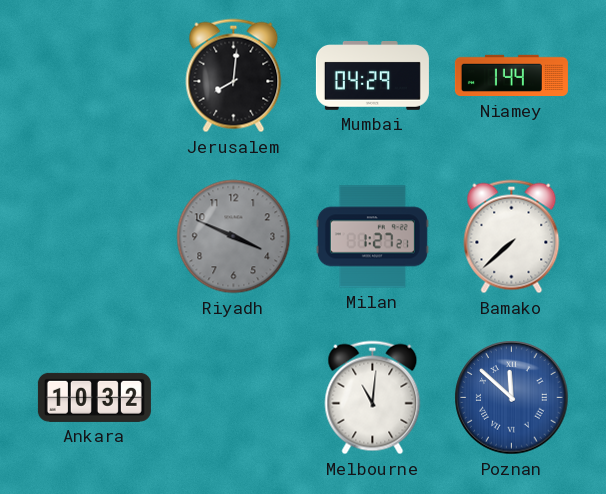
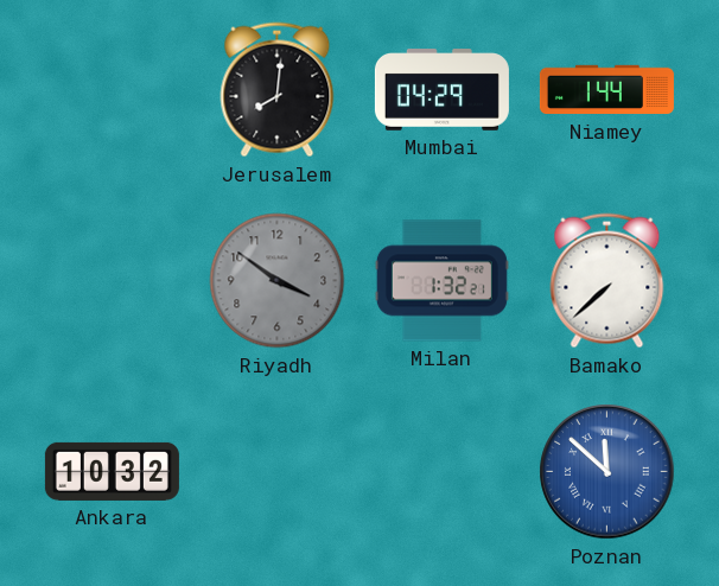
Riyadh: 3:49 -> 3:51
Milan: 1:27 -> 1:32
Melbourne: 11:01 -> none
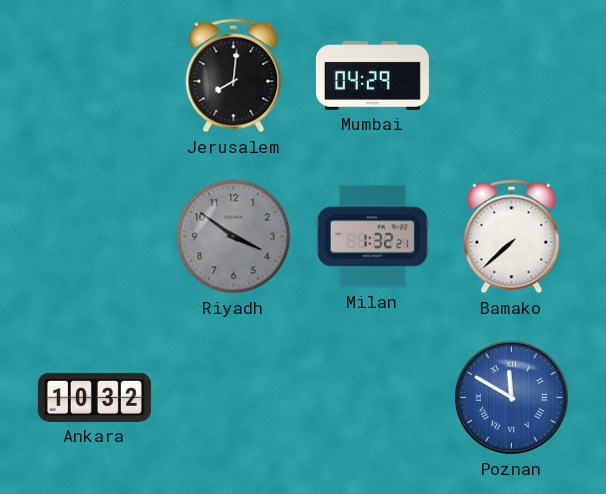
Niamey: 1:44 -> none
Poznan: 11:52 -> 11:50
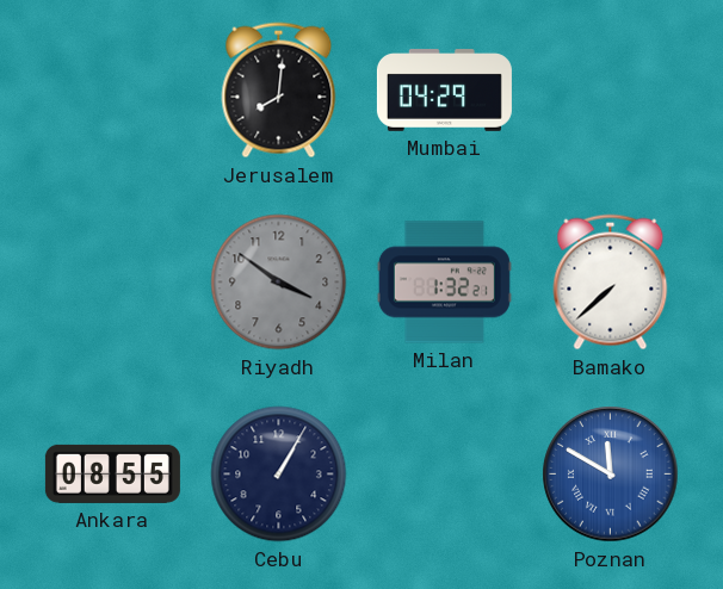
Ankara: 10:32 -> 08:55
Cebu: none -> 1:05
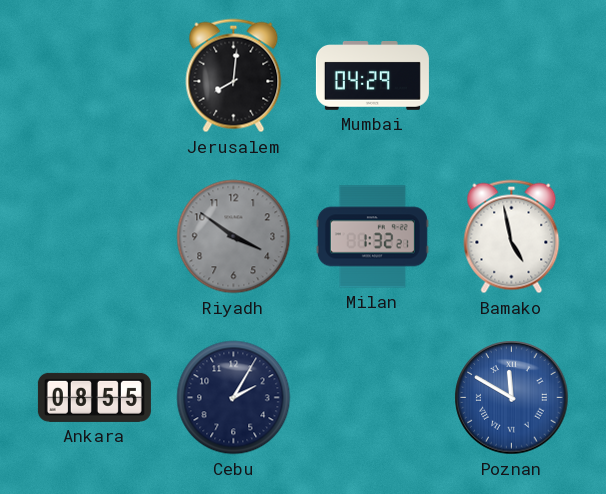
Bamako: 7:38 -> 4:58
Cebu: 1:05 -> 2:05
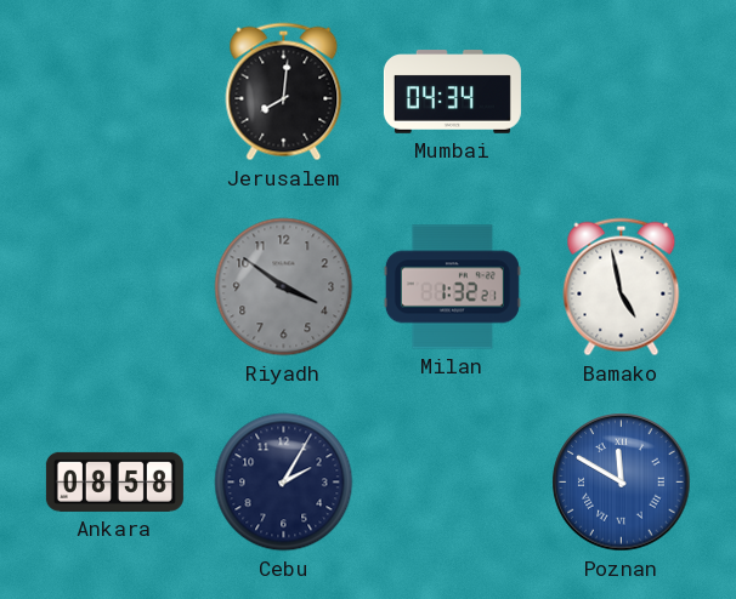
Mumbai: 04:29 -> 04:34
Ankara: 08:55 -> 08:58
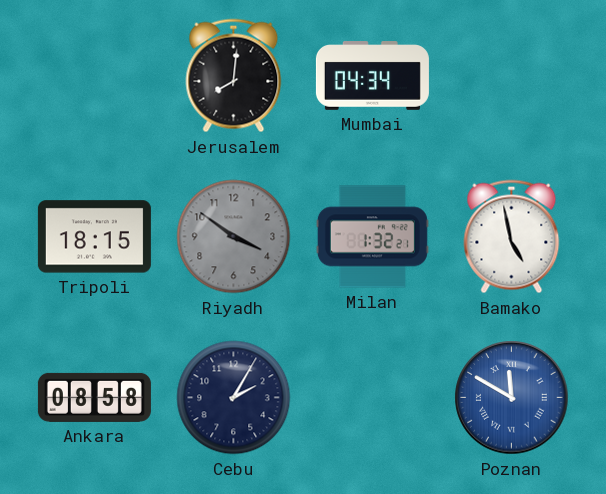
Tripoli: none -> 18:15
